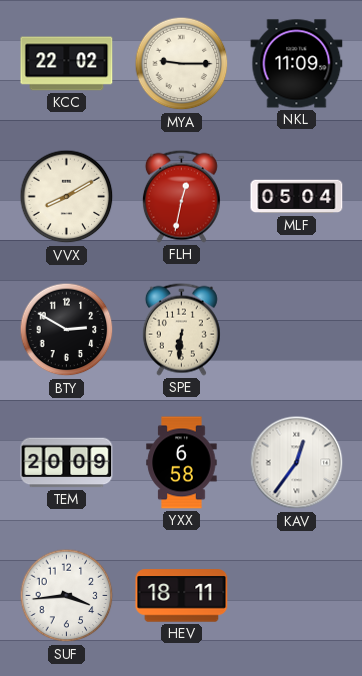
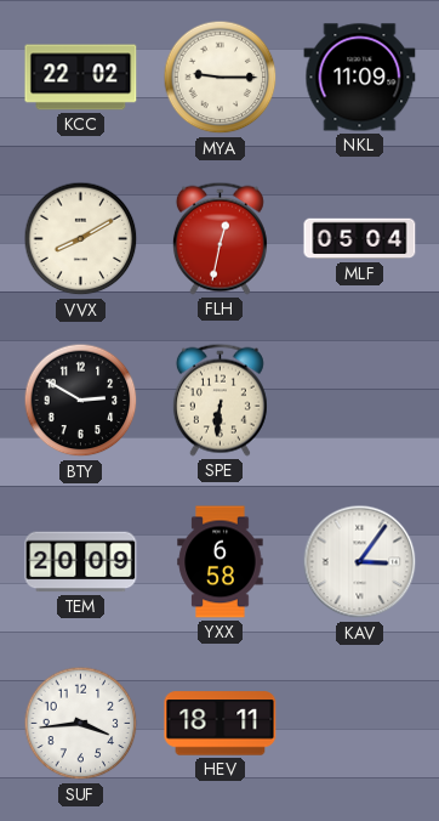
KAV: 12:36 -> 3:06
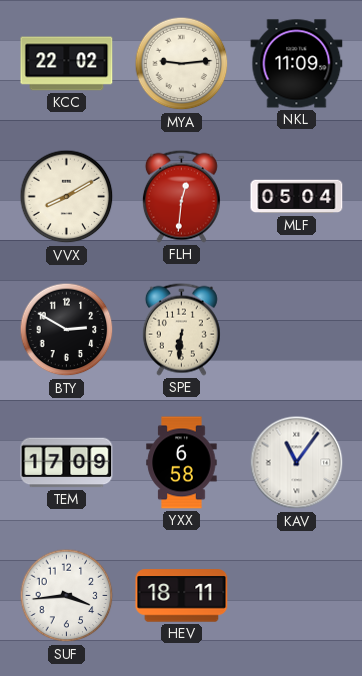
MYA: 9:15 -> 9:14
FLH: 12:32 -> 12:31
TEM: 20:09 -> 17:09
KAV: 3:06 -> 11:06
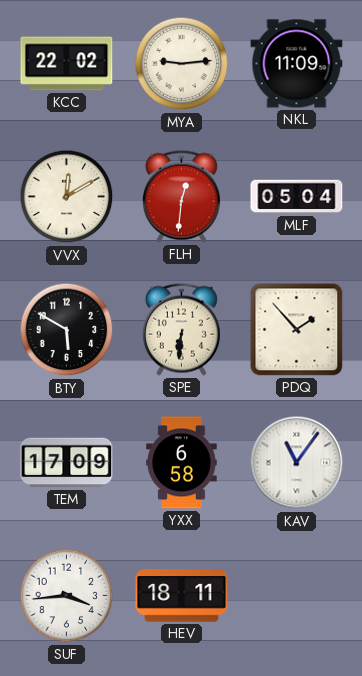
VVX: 8:10 -> 12:10
BTY: 2:50 -> 5:50
PDQ: none -> 1:53
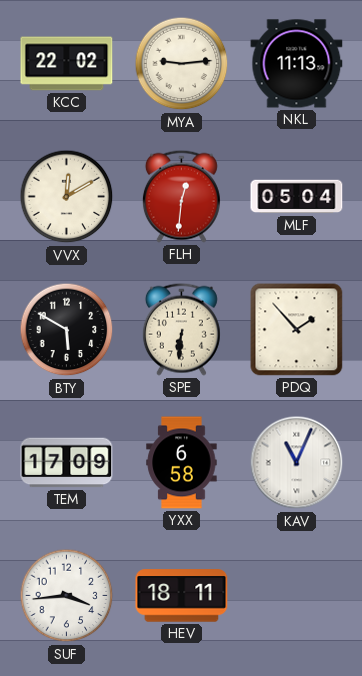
NKL: 11:09 -> 11:13
KAV: 11:06 -> 11:04
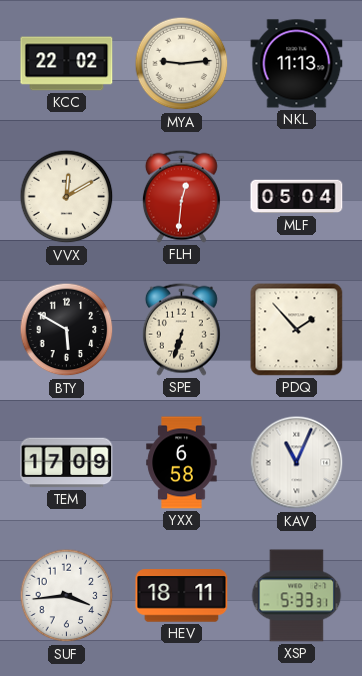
SPE: 6:31 -> 6:33
XSP: none -> 5:33
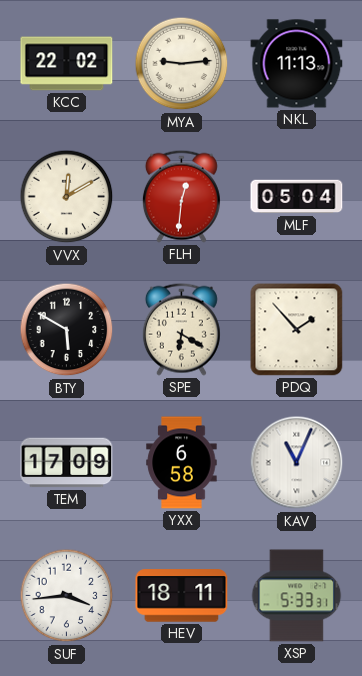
SPE: 6:33 -> 6:20
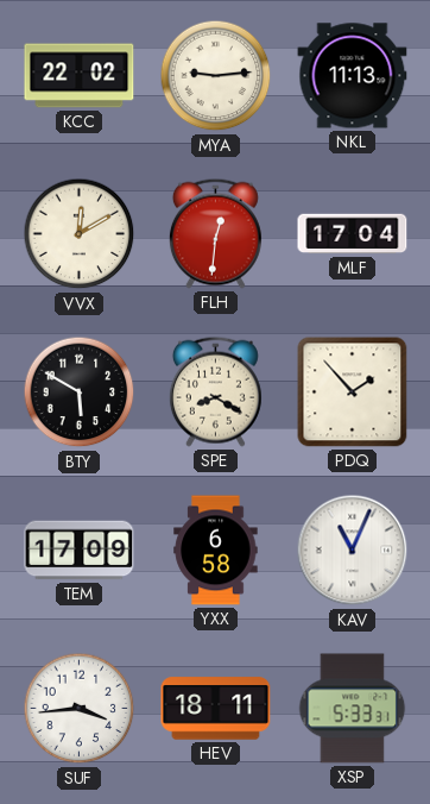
MLF: 05:04 -> 17:04
SPE: 6:20 -> 8:20
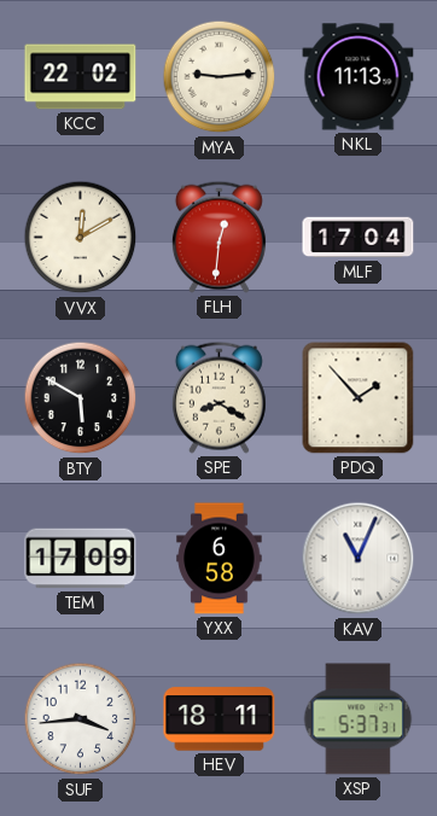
XSP: 5:33 -> 5:37
